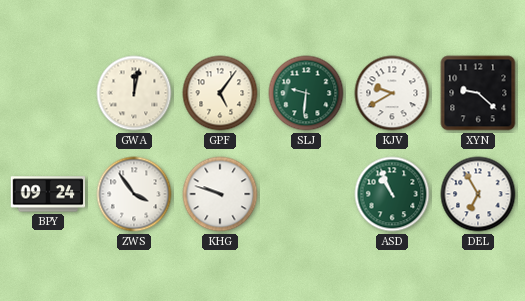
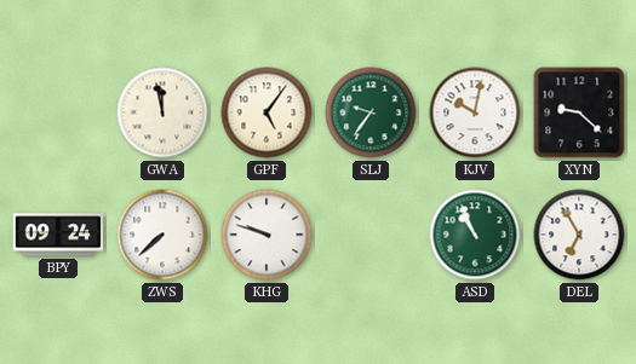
GWA: 12:02 -> 11:58
SLJ: 9:31 -> 9:36
KJV: 9:40 -> 10:02
ZWS: 3:54 -> 7:38
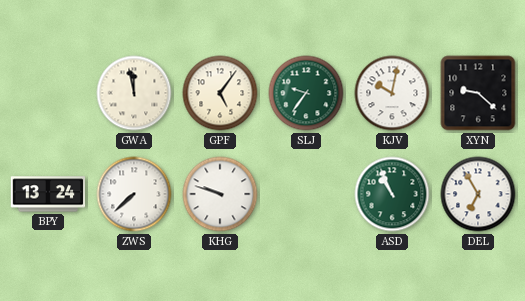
BPY: 09:24 -> 13:24
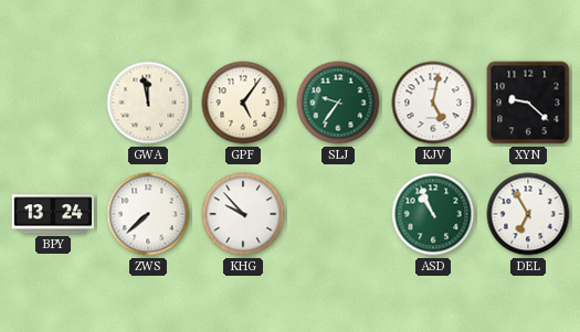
KJV: 10:02 -> 5:02
KHG: 9:48 -> 9:53
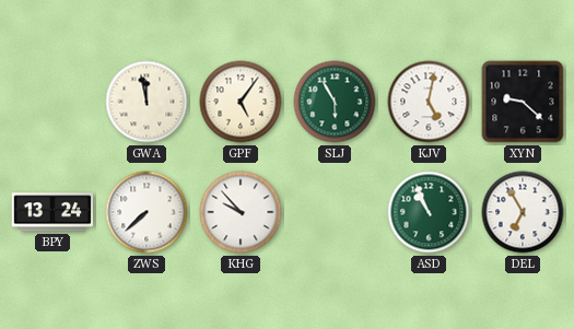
SLJ: 9:36 -> 5:55
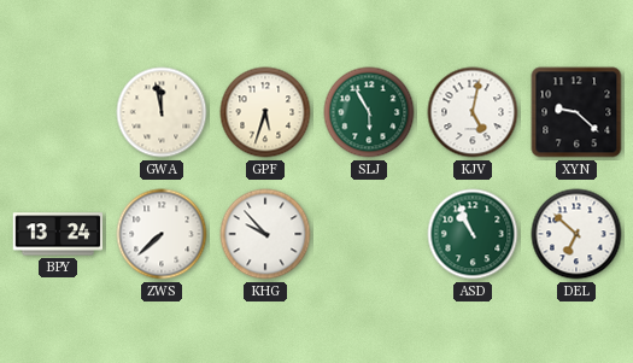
GPF: 5:06 -> 5:33
DEL: 6:55 -> 6:52
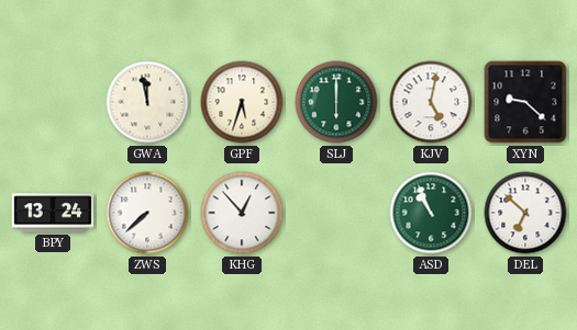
SLJ: 5:55 -> 6:00
KHG: 9:53 -> 12:53
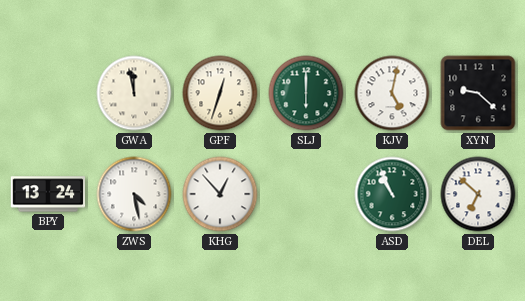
GPF: 5:33 -> 12:33
ZWS: 7:38 -> 4:28
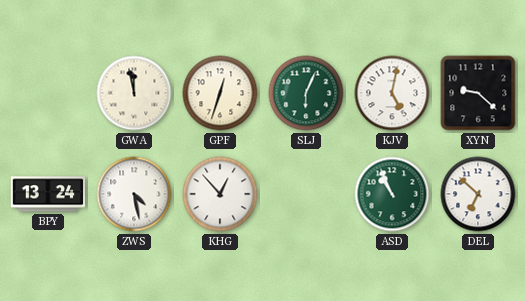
SLJ: 6:00 -> 6:04
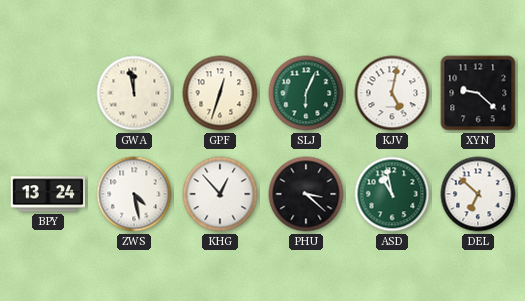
PHU: none -> 3:22
ASD: 10:56 -> 10:58
